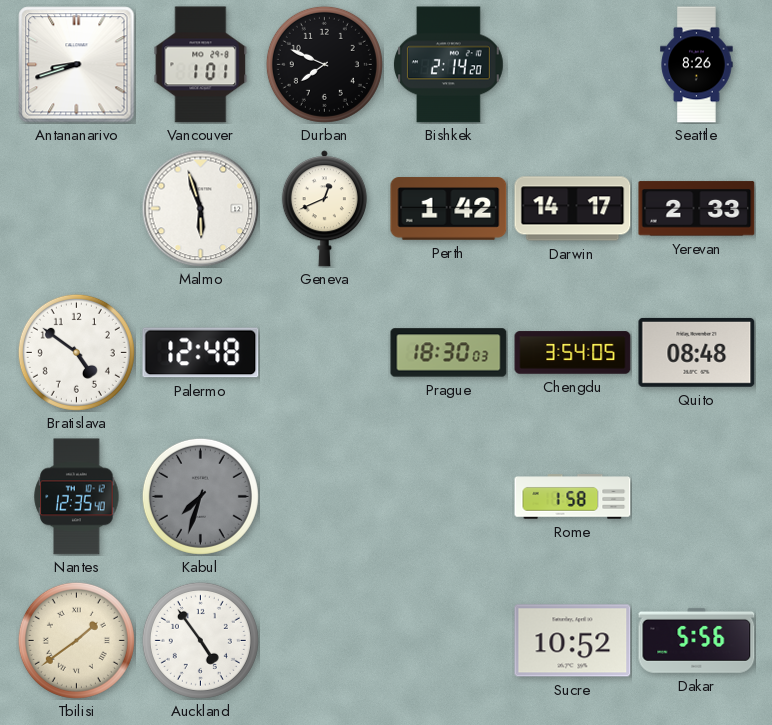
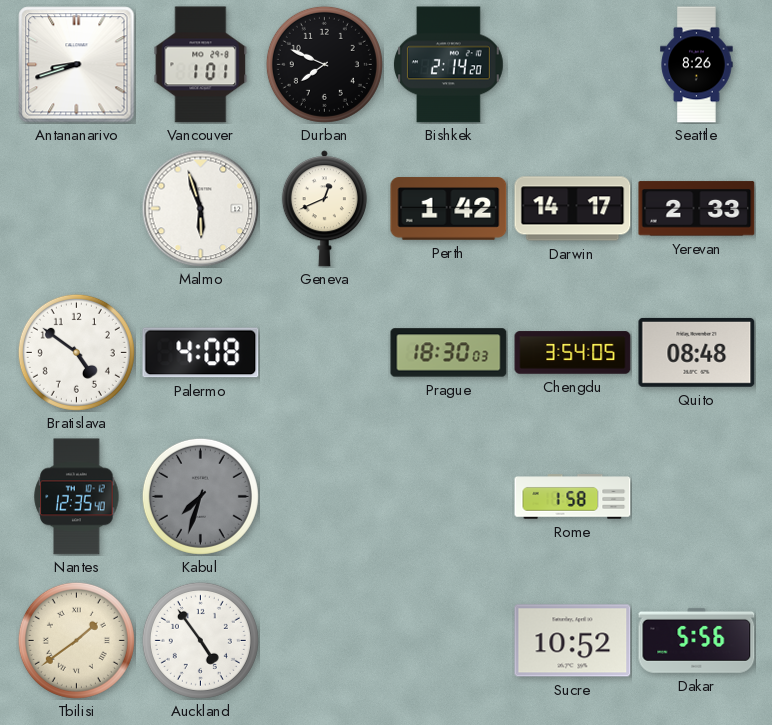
Palermo: 12:48 -> 4:08
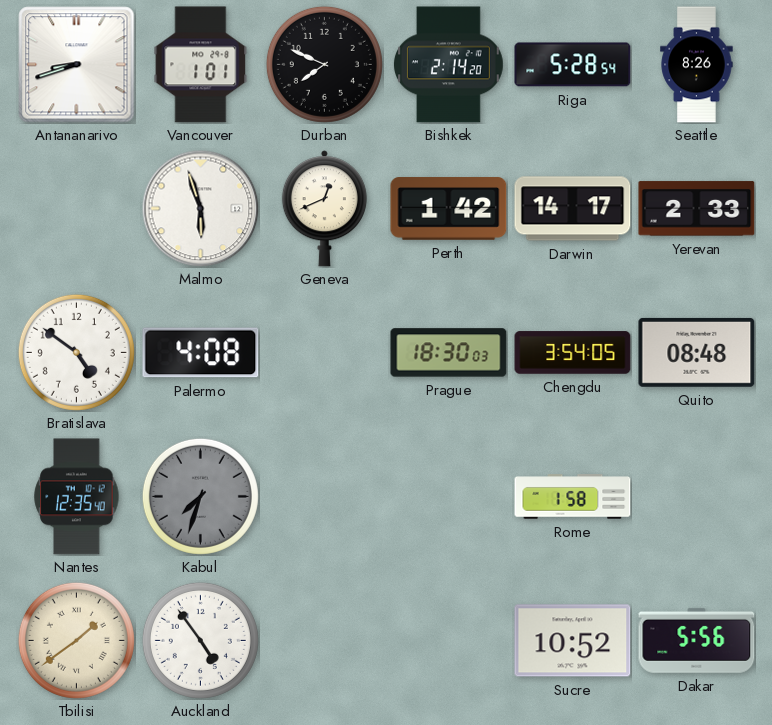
Riga: none -> 5:28
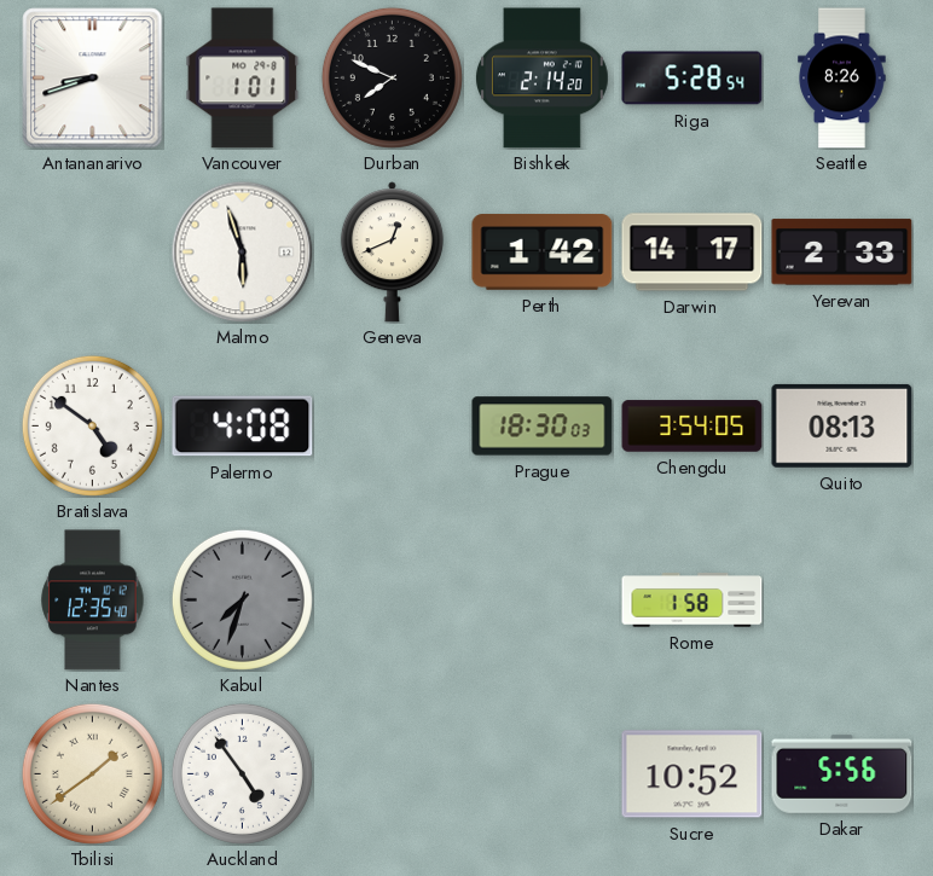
Quito: 08:48 -> 08:13
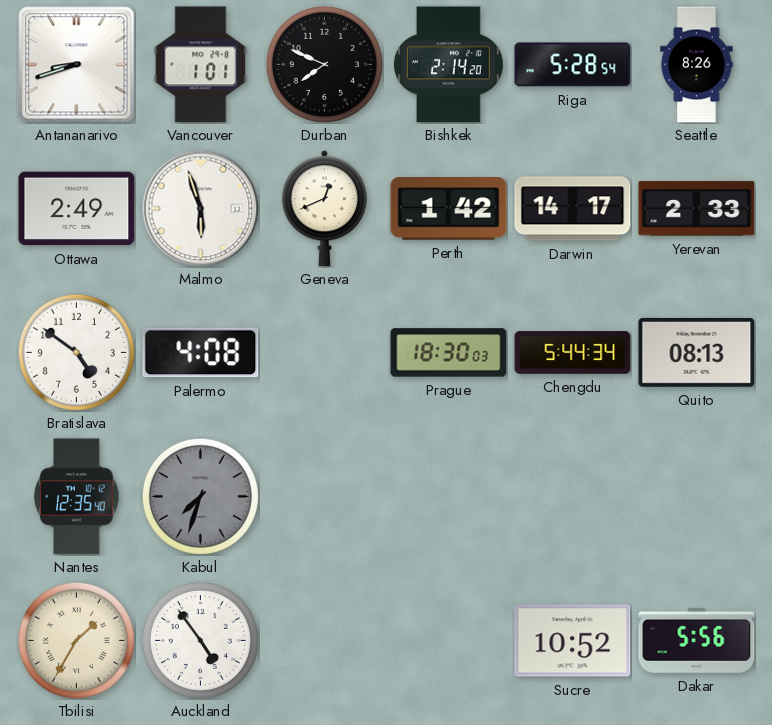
Ottawa: none -> 2:49
Chengdu: 3:54 -> 5:44
Rome: 1:58 -> none
Tbilisi: 1:39 -> 1:35
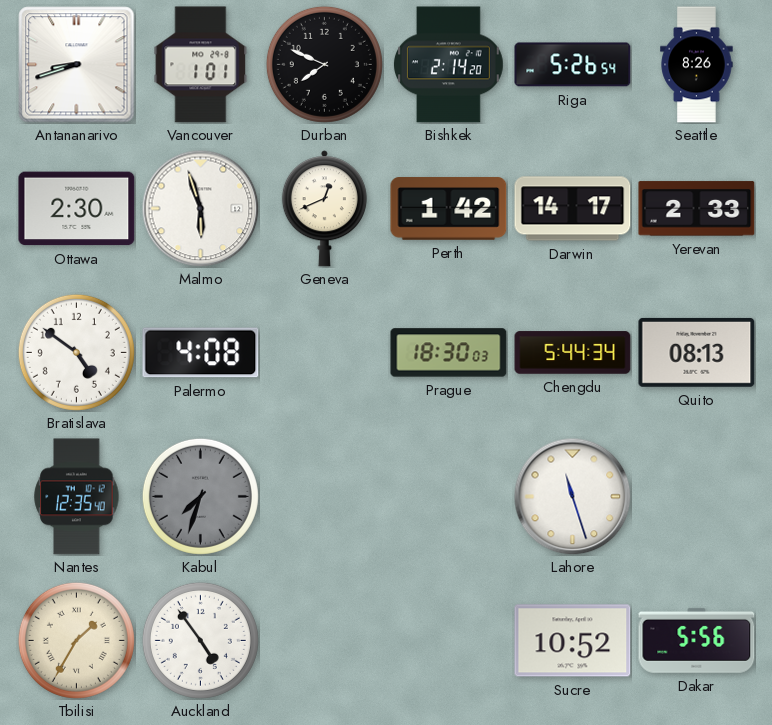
Riga: 5:28 -> 5:26
Ottawa: 2:49 -> 2:30
Lahore: none -> 11:27
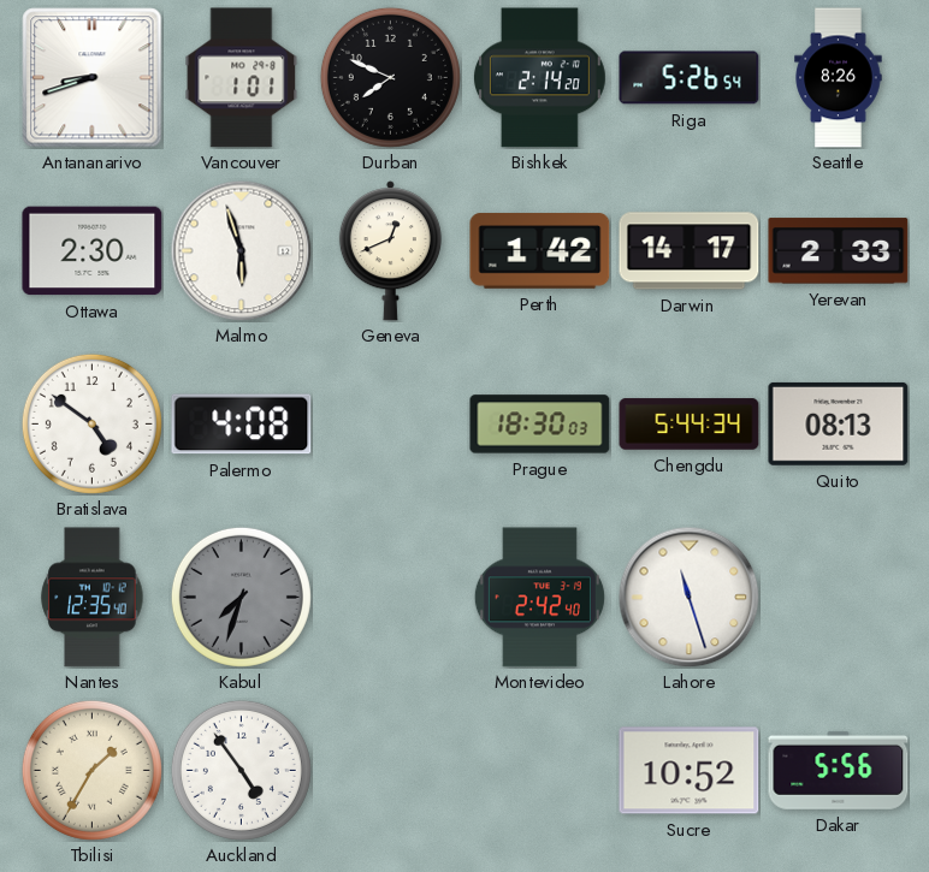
Montevideo: none -> 2:42
